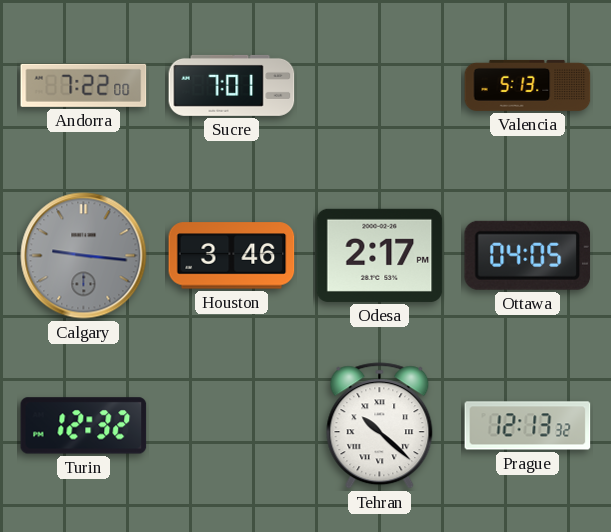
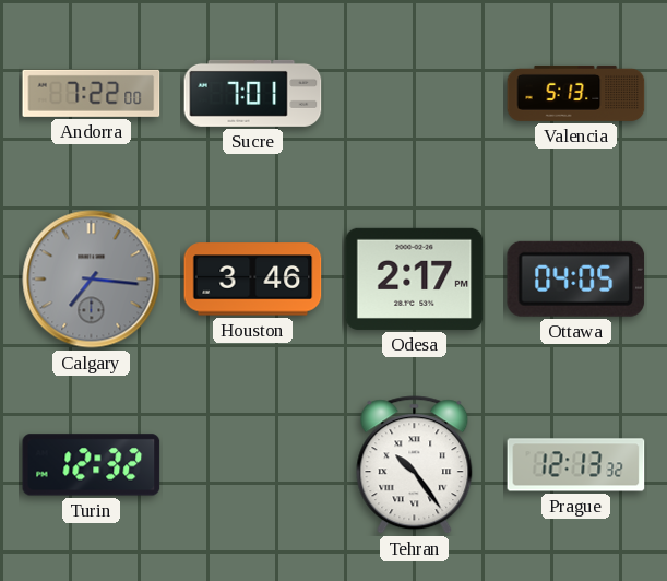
Calgary: 9:16 -> 7:16
Tehran: 10:22 -> 10:24
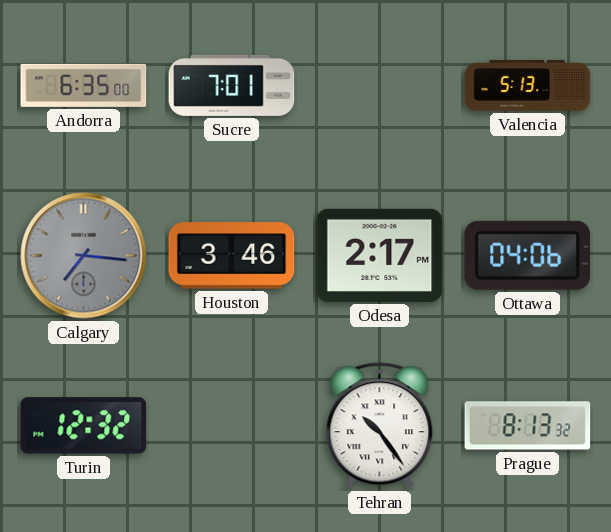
Andorra: 7:22 -> 6:35
Ottawa: 04:05 -> 04:06
Prague: 12:13 -> 8:13
